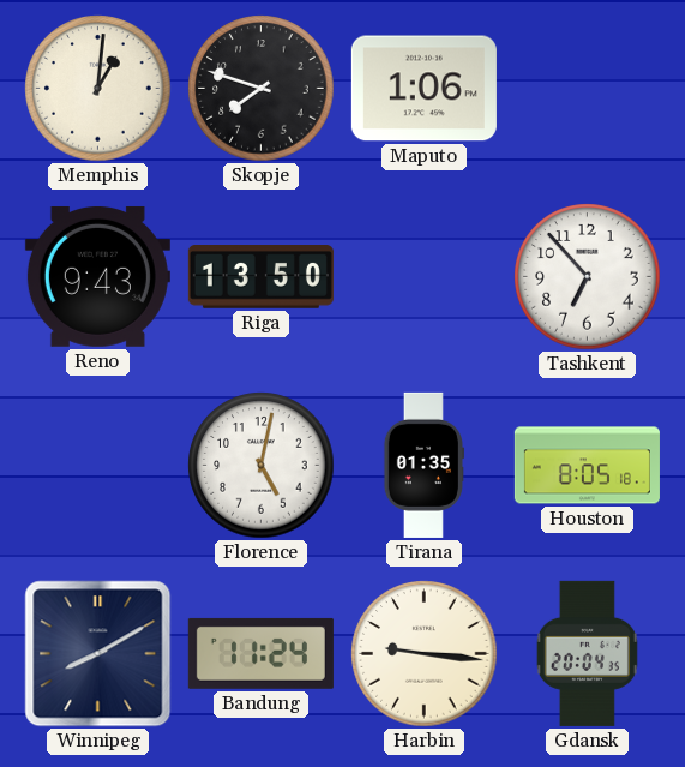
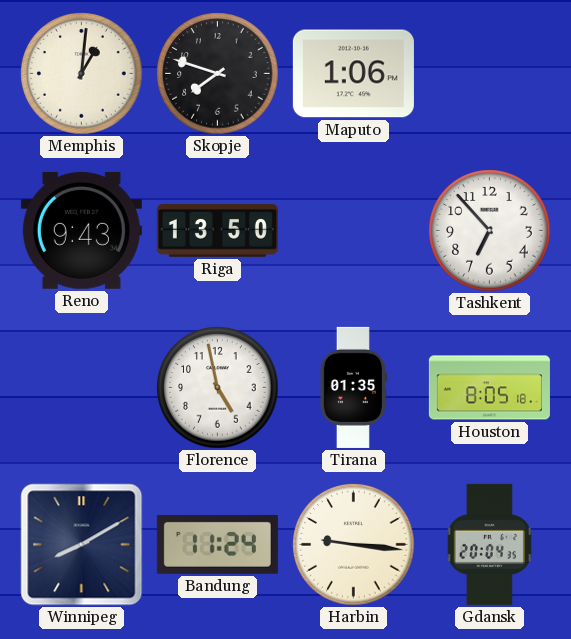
Florence: 5:02 -> 4:58
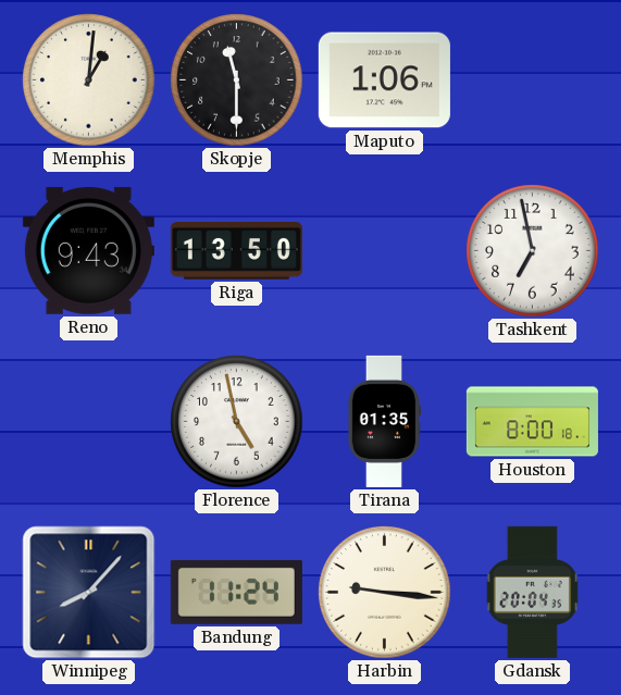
Skopje: 7:48 -> 11:30
Tashkent: 6:53 -> 6:58
Houston: 8:05 -> 8:00
Winnipeg: 8:10 -> 8:07
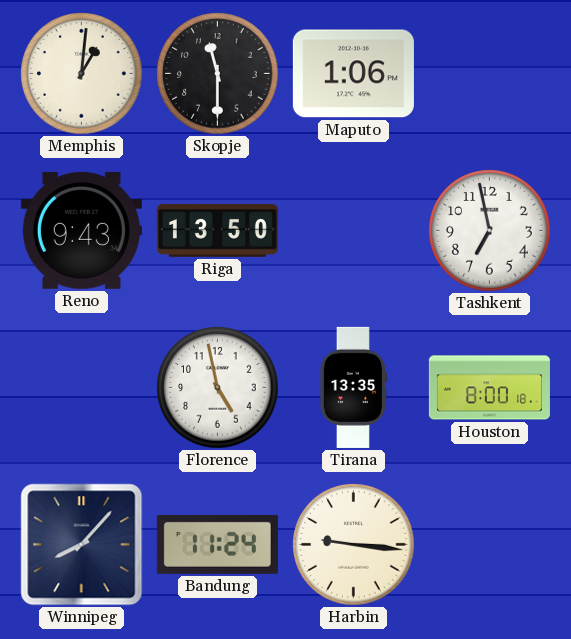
Tirana: 01:35 -> 13:35
Gdansk: 20:04 -> none
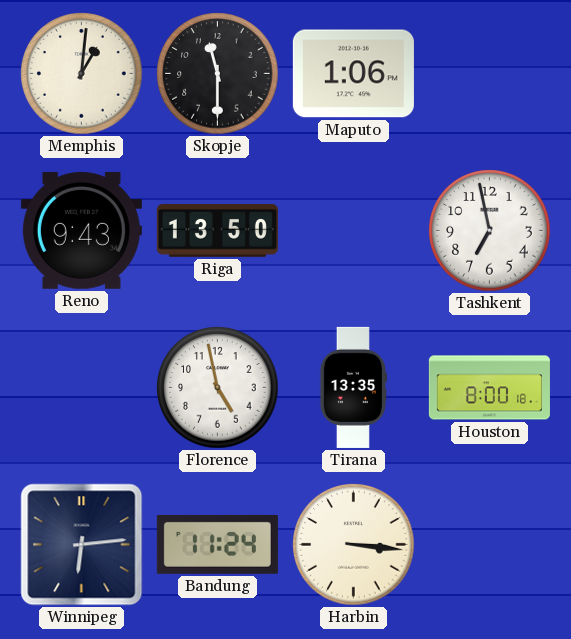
Winnipeg: 8:07 -> 6:14
Harbin: 9:16 -> 3:16
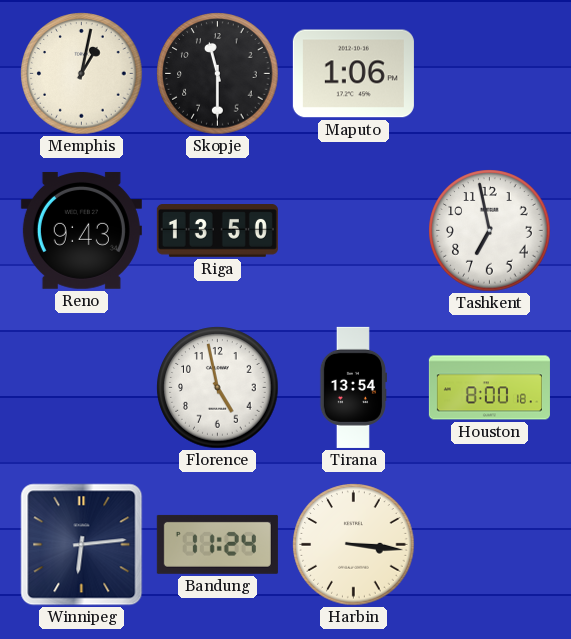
Memphis: 1:01 -> 1:02
Tirana: 13:35 -> 13:54
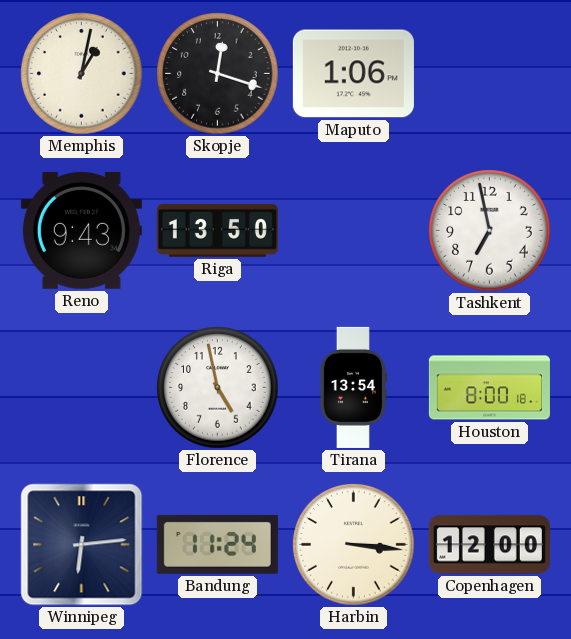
Skopje: 11:30 -> 12:18
Copenhagen: none -> 12:00
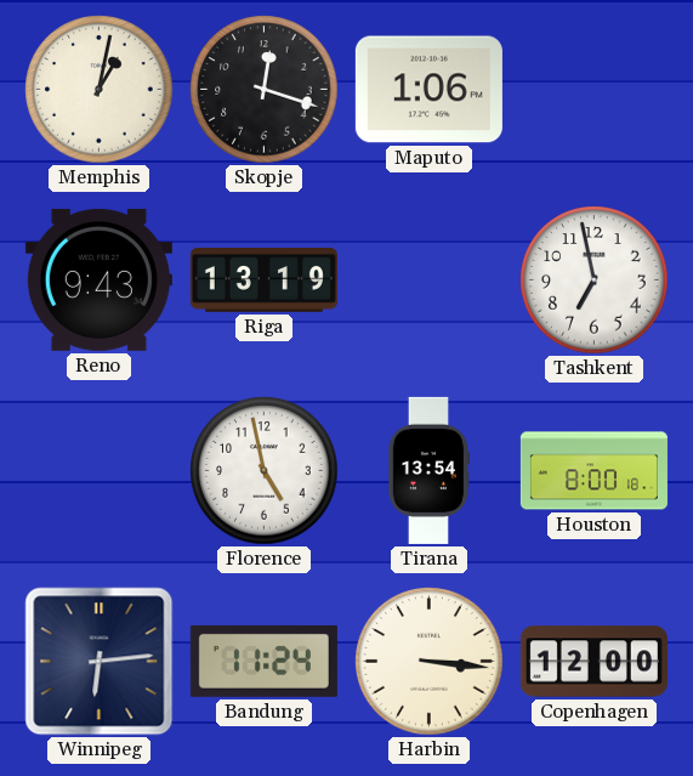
Riga: 13:50 -> 13:19
